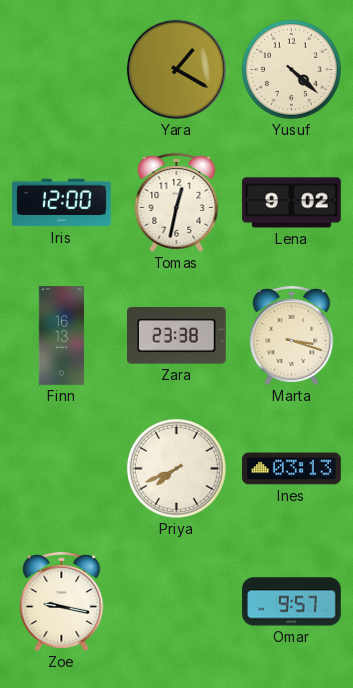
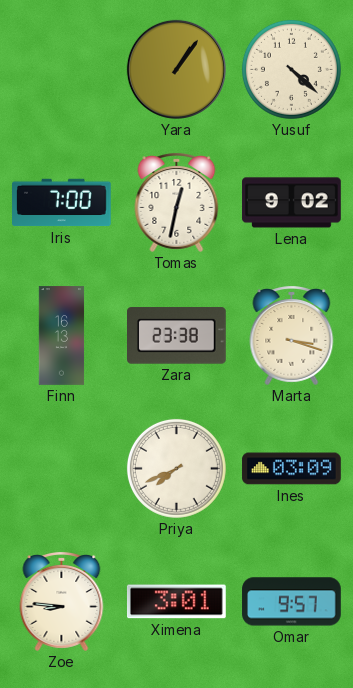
Yara: 1:20 -> 1:06
Iris: 12:00 -> 7:00
Ines: 03:13 -> 03:09
Zoe: 9:17 -> 8:46
Ximena: none -> 3:01
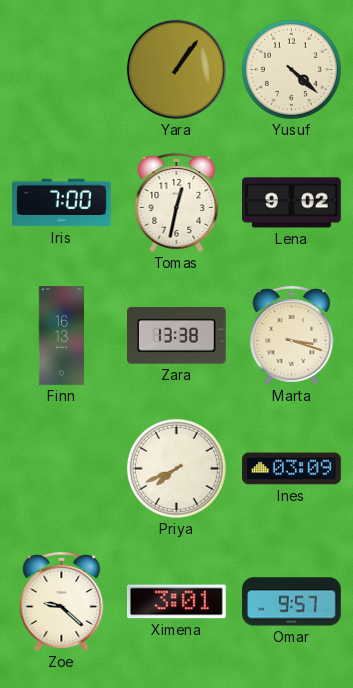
Zara: 23:38 -> 13:38
Zoe: 8:46 -> 9:22
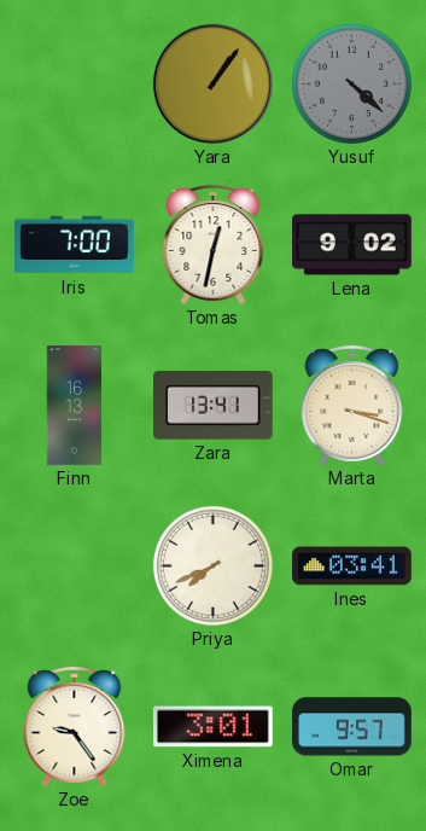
Yusuf dial: cream -> grey
Zara: 13:38 -> 13:41
Ines: 03:09 -> 03:41
Zoe: 9:22 -> 9:24
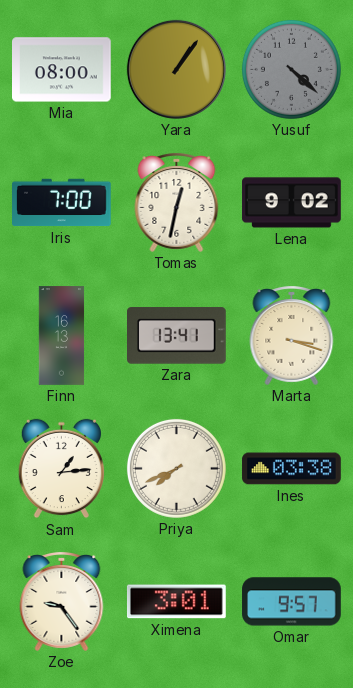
Mia: none -> 08:00
Sam: none -> 1:14
Ines: 03:41 -> 03:38
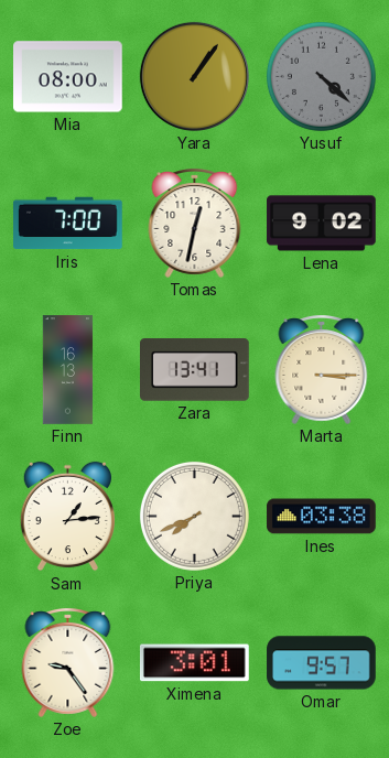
Marta: 3:18 -> 3:15
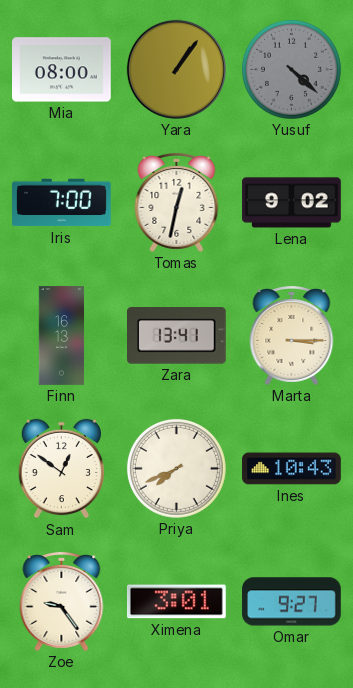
Sam: 1:14 -> 12:51
Ines: 03:38 -> 10:43
Omar: 9:57 -> 9:27
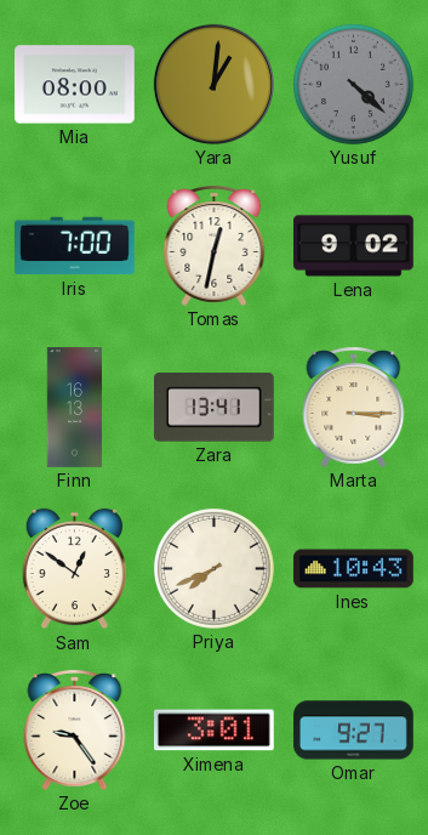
Yara: 1:06 -> 1:01
